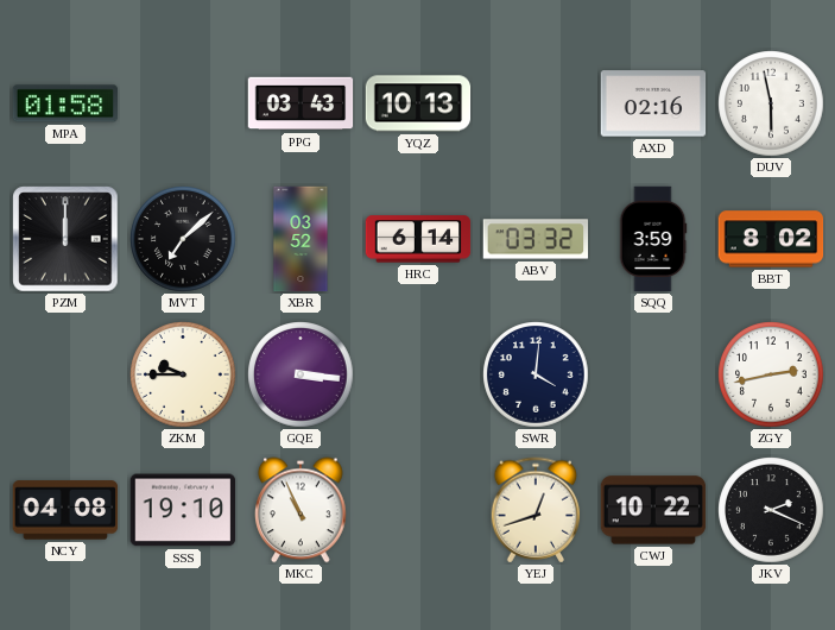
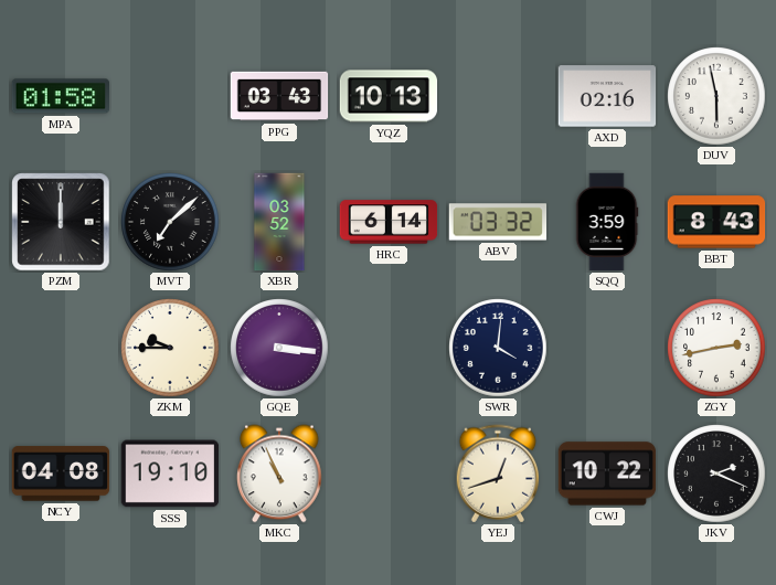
BBT: 8:02 -> 8:43
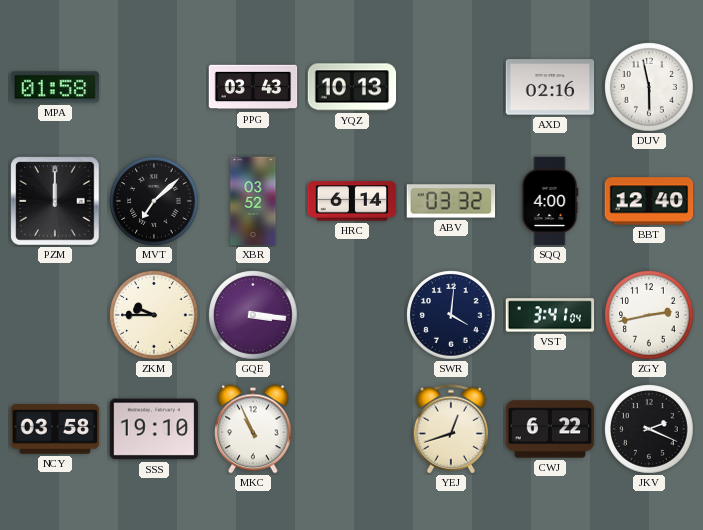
SQQ: 3:59 -> 4:00
BBT: 8:43 -> 12:40
VST: none -> 3:41
NCY: 04:08 -> 03:58
CWJ: 10:22 -> 6:22
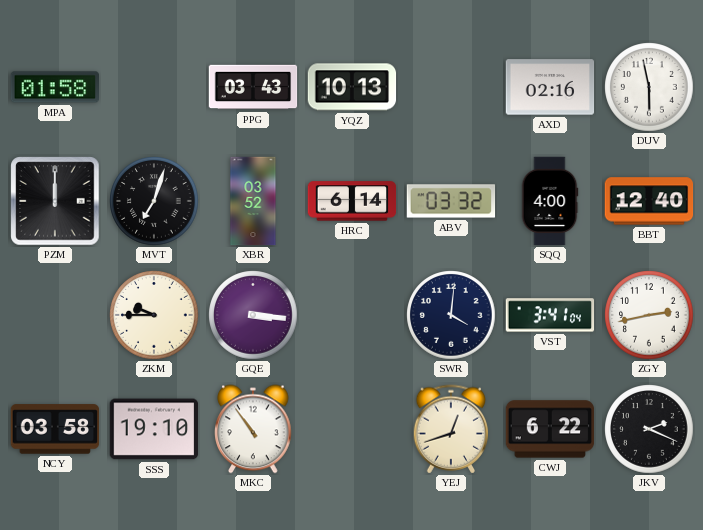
MVT: 7:08 -> 7:03
MKC: 10:56 -> 10:54
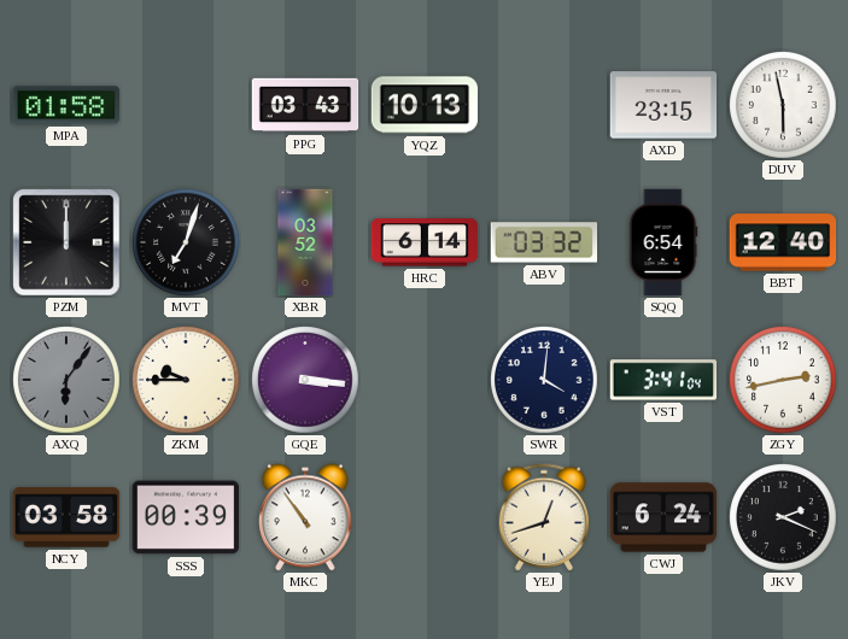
AXD: 02:16 -> 23:15
SQQ: 4:00 -> 6:54
AXQ: none -> 6:06
SSS: 19:10 -> 00:39
CWJ: 6:22 -> 6:24
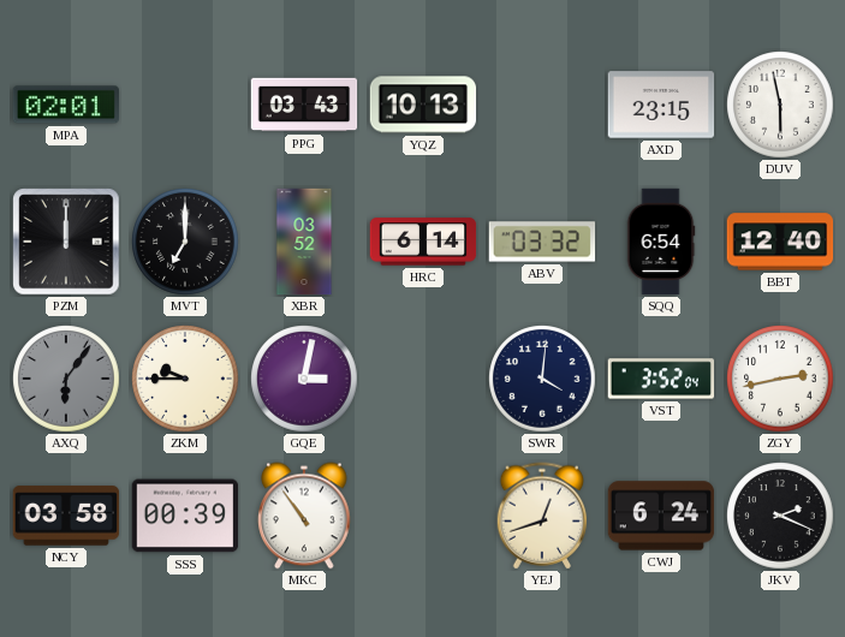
MPA: 01:58 -> 02:01
MVT: 7:03 -> 7:00
GQE: 3:16 -> 3:02
VST: 3:41 -> 3:52
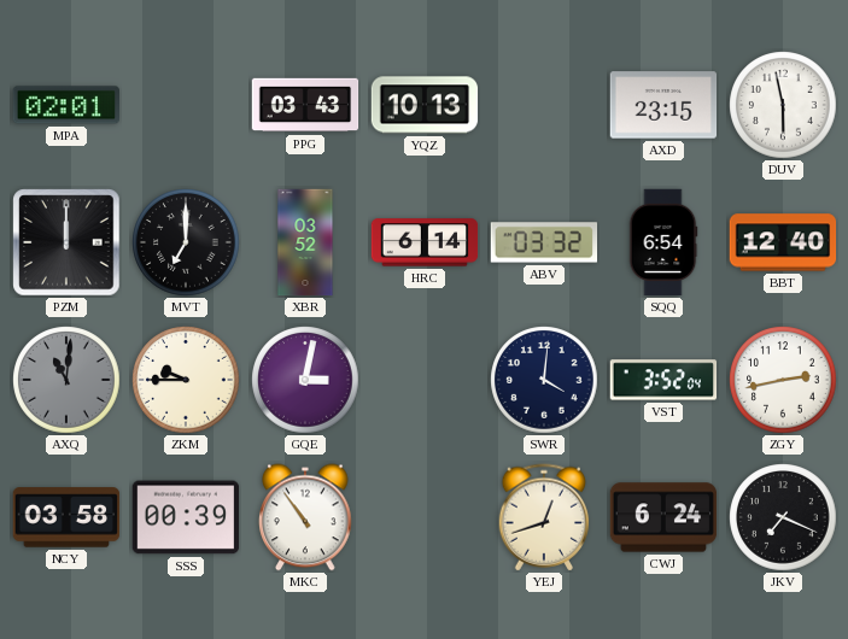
AXQ: 6:06 -> 11:01
JKV: 2:19 -> 7:19
